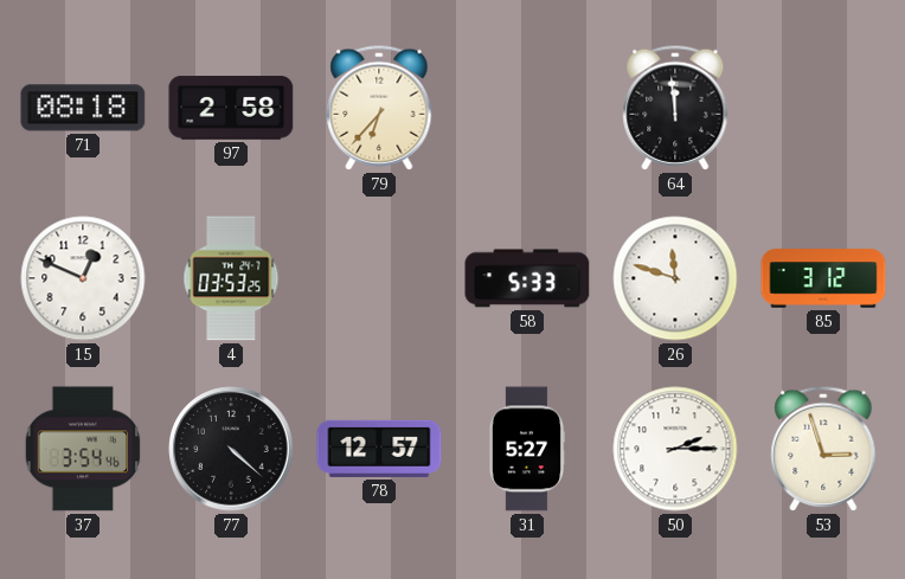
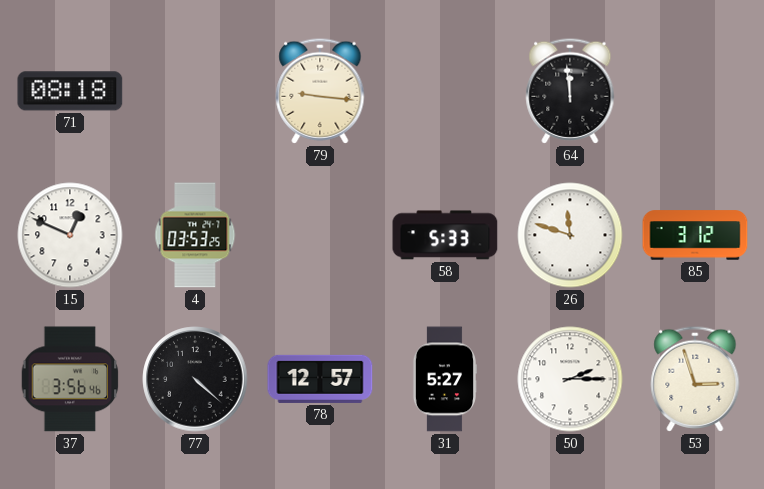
97: 2:58 -> none
79: 6:37 -> 9:16
37: 3:54 -> 3:56
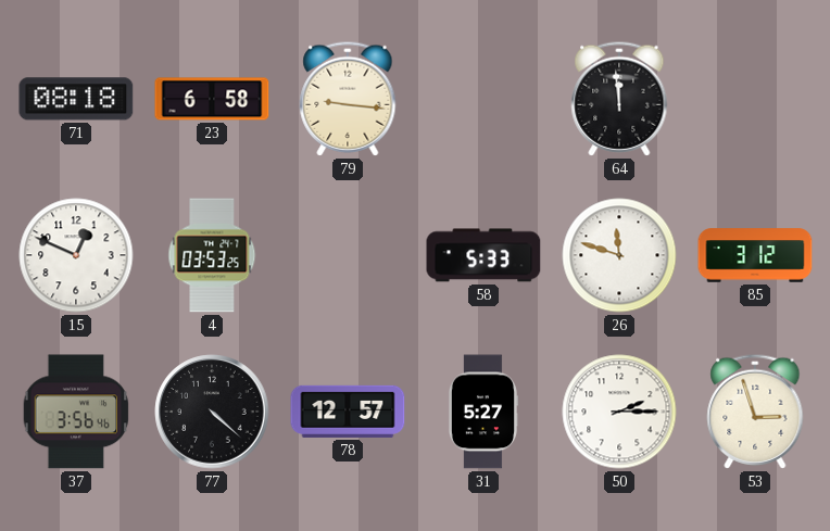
23: none -> 6:58
